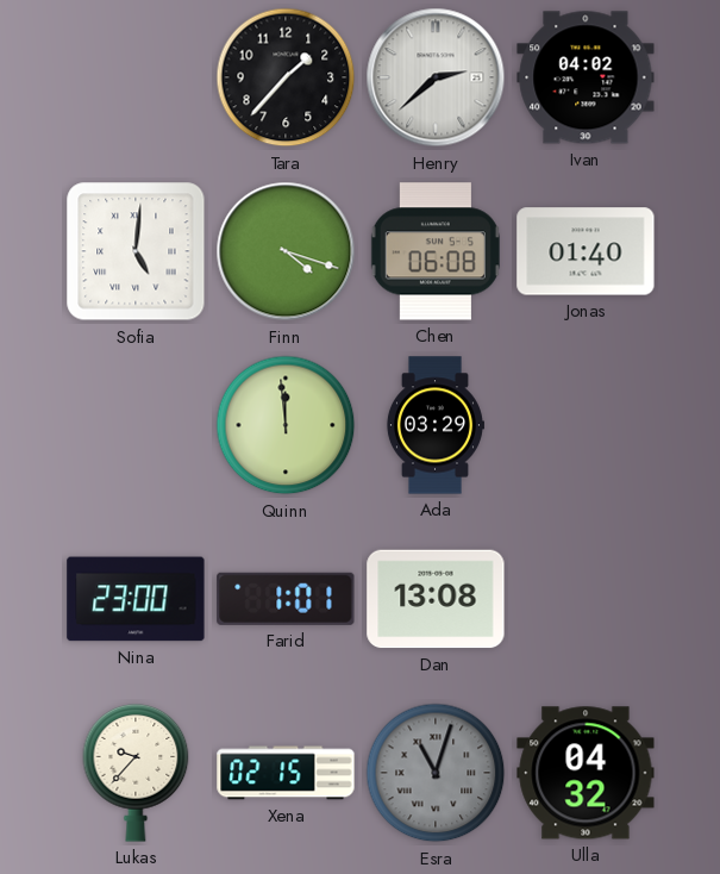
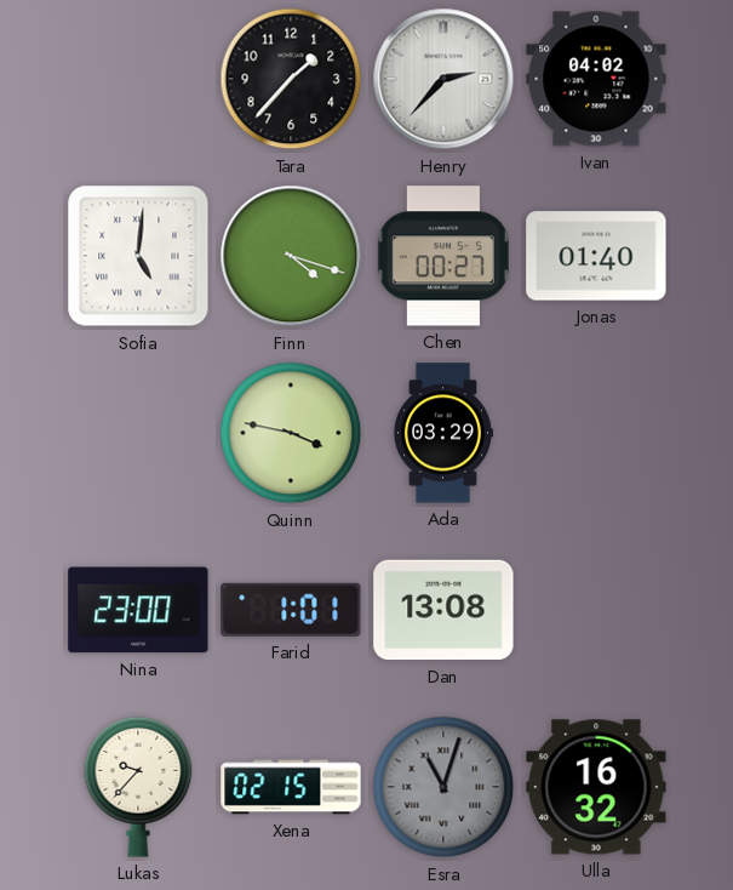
Henry: 2:38 -> 2:37
Chen: 06:08 -> 00:27
Quinn: 11:59 -> 3:47
Ulla: 04:32 -> 16:32
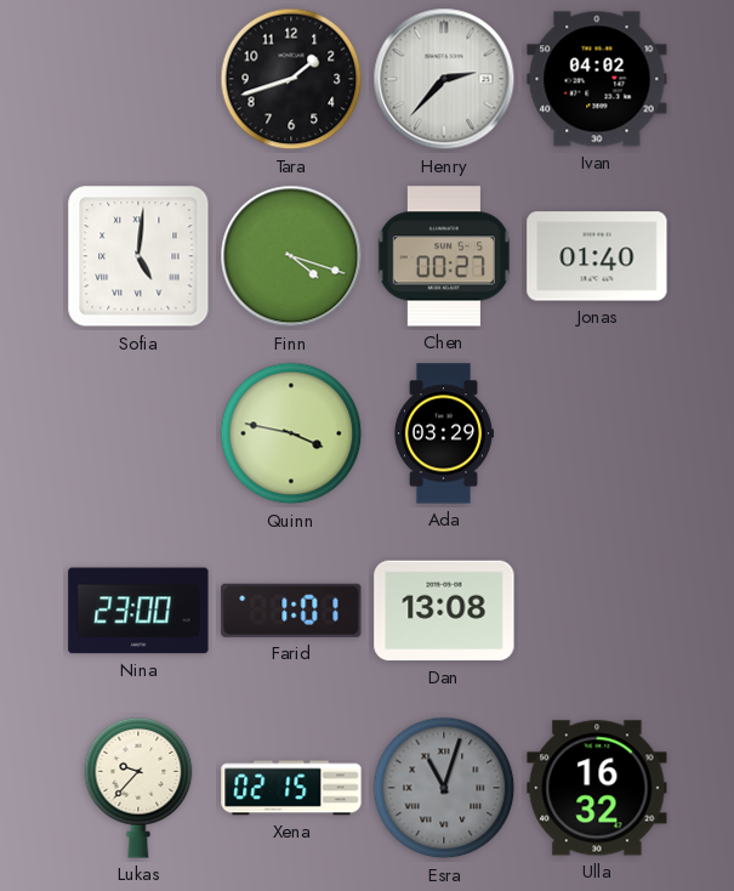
Tara: 1:37 -> 1:42
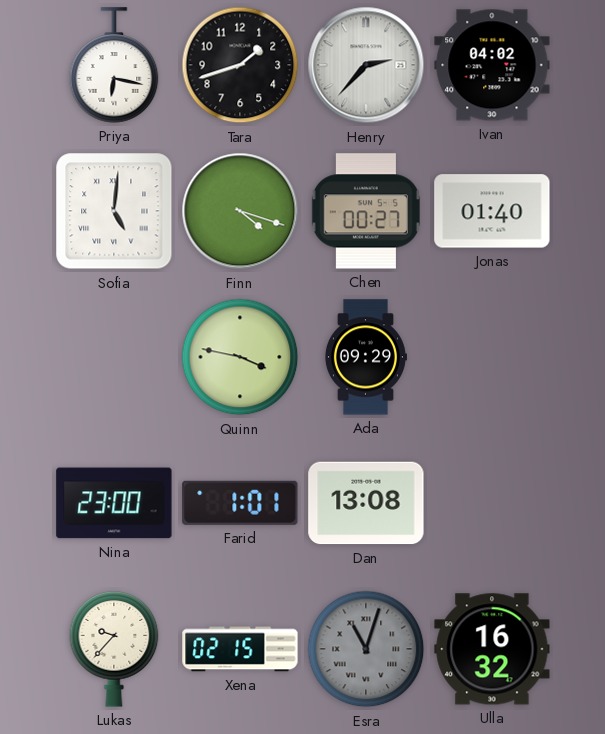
Priya: none -> 6:17
Ada: 03:29 -> 09:29
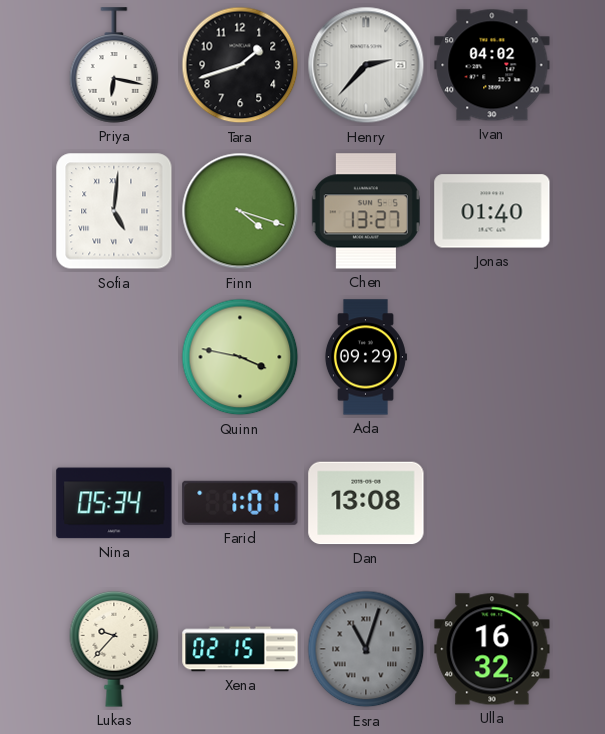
Chen: 00:27 -> 13:27
Nina: 23:00 -> 05:34
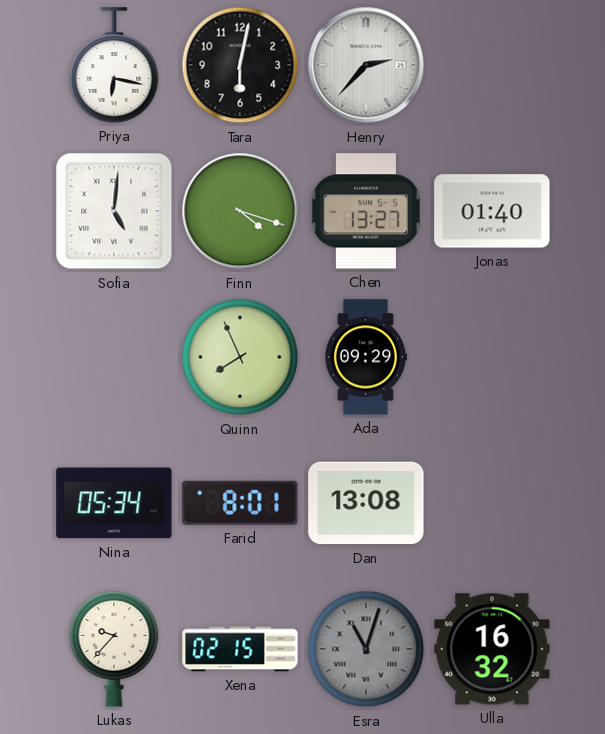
Tara: 1:42 -> 6:02
Ivan: 04:02 -> none
Quinn: 3:47 -> 7:56
Farid: 1:01 -> 8:01
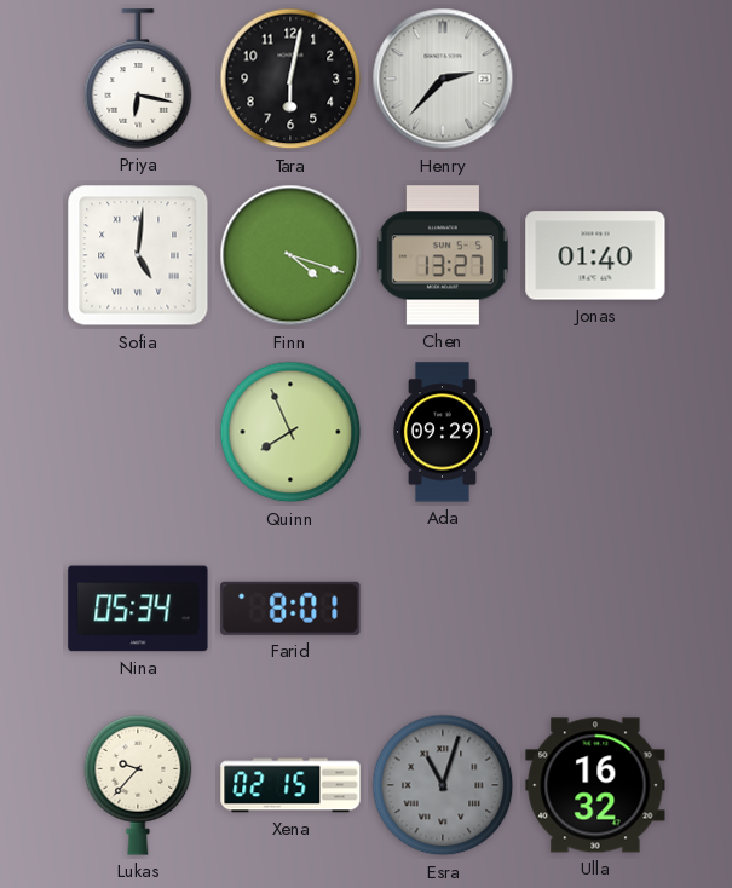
Dan: 13:08 -> none
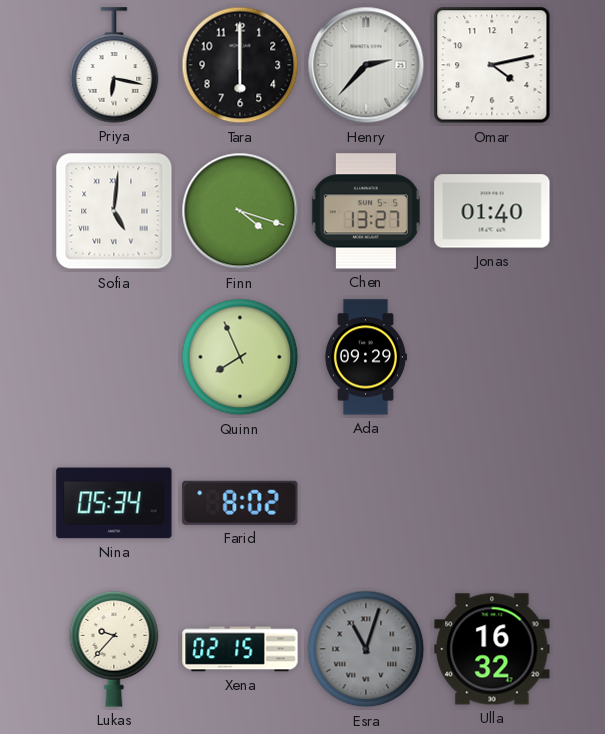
Tara: 6:02 -> 6:00
Omar: none -> 4:13
Farid: 8:01 -> 8:02
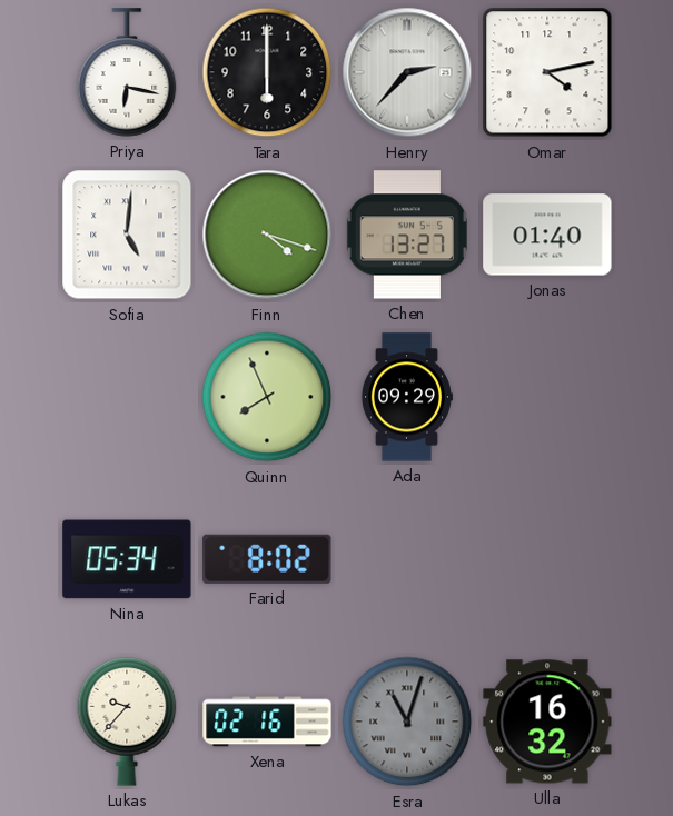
Xena: 02:15 -> 02:16
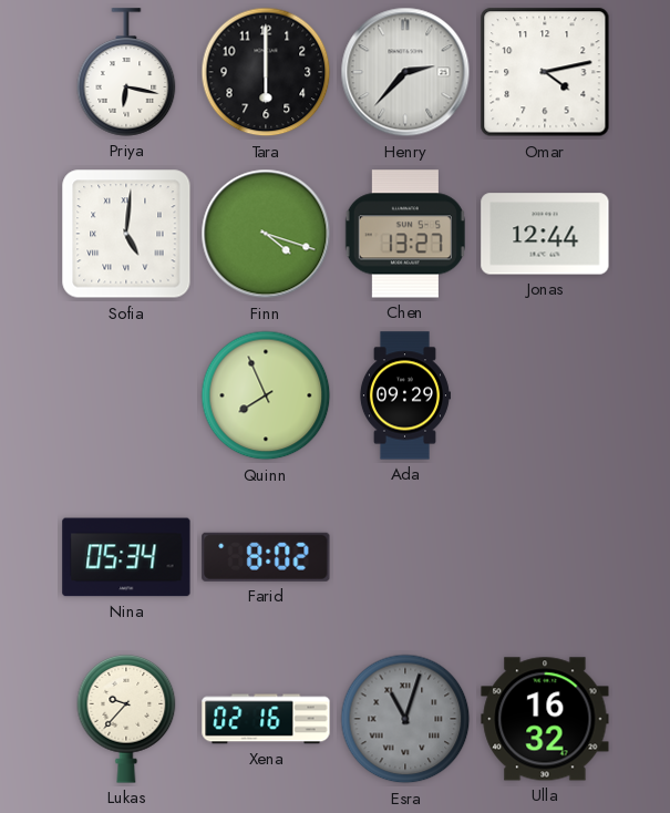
Jonas: 01:40 -> 12:44
